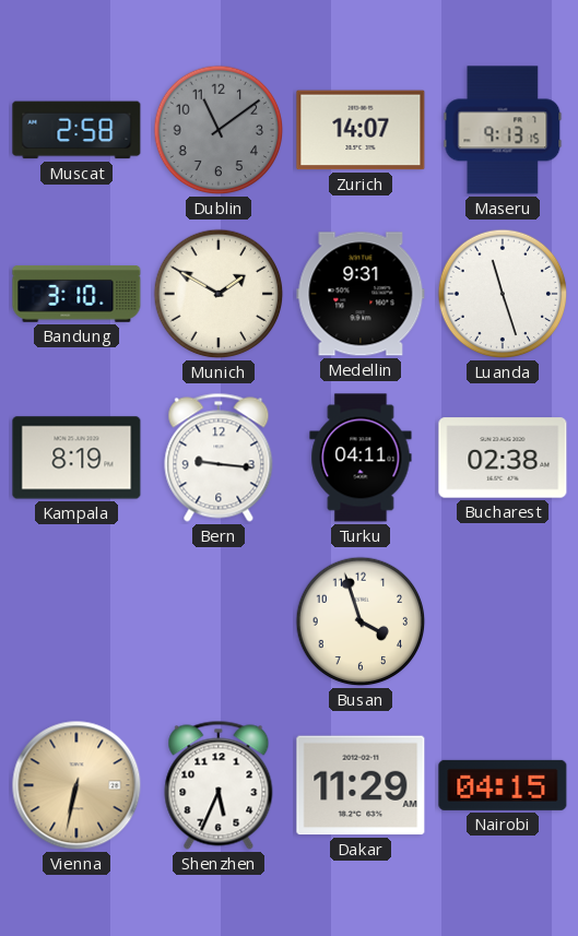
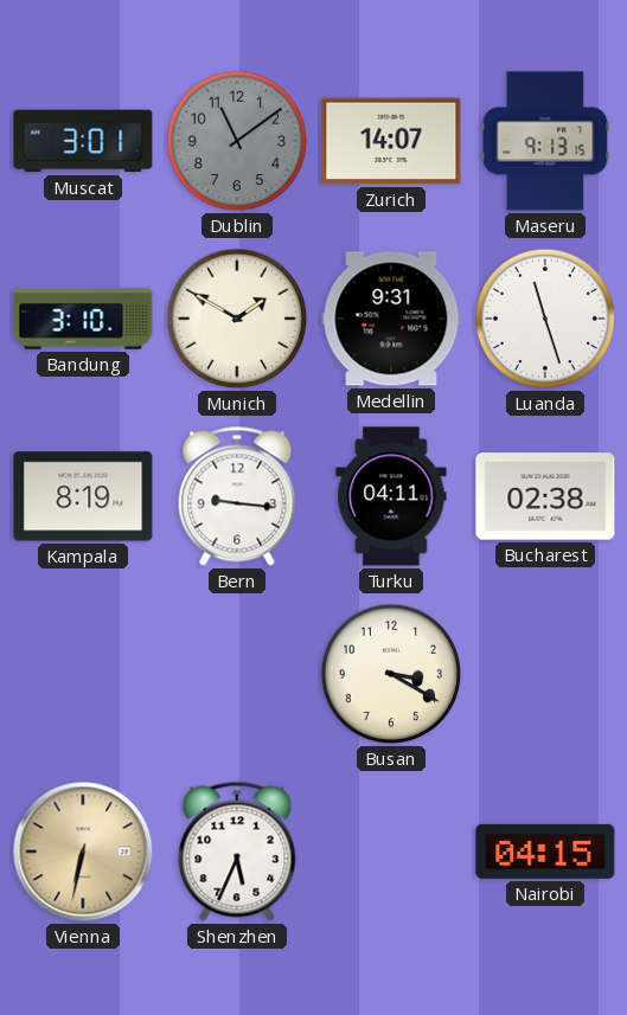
Muscat: 2:58 -> 3:01
Busan: 3:57 -> 3:20
Dakar: 11:29 -> none
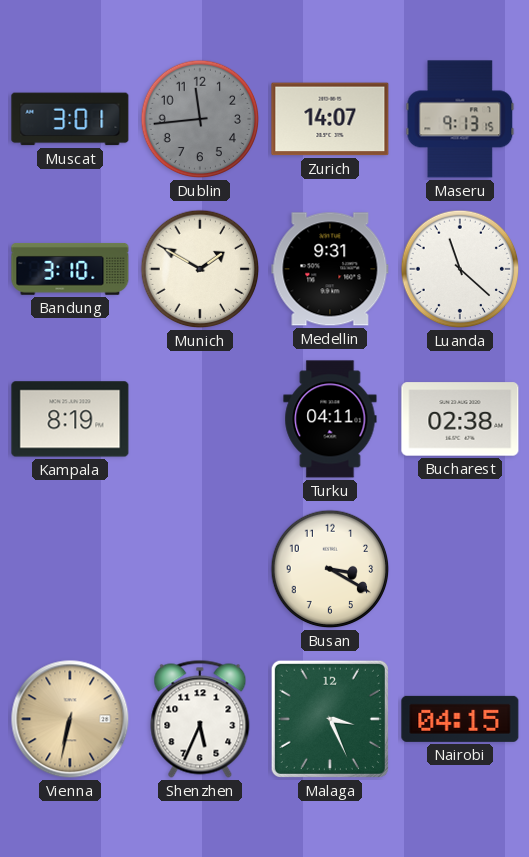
Dublin: 11:09 -> 11:44
Luanda: 11:27 -> 11:22
Bern: 9:16 -> none
Malaga: none -> 3:26
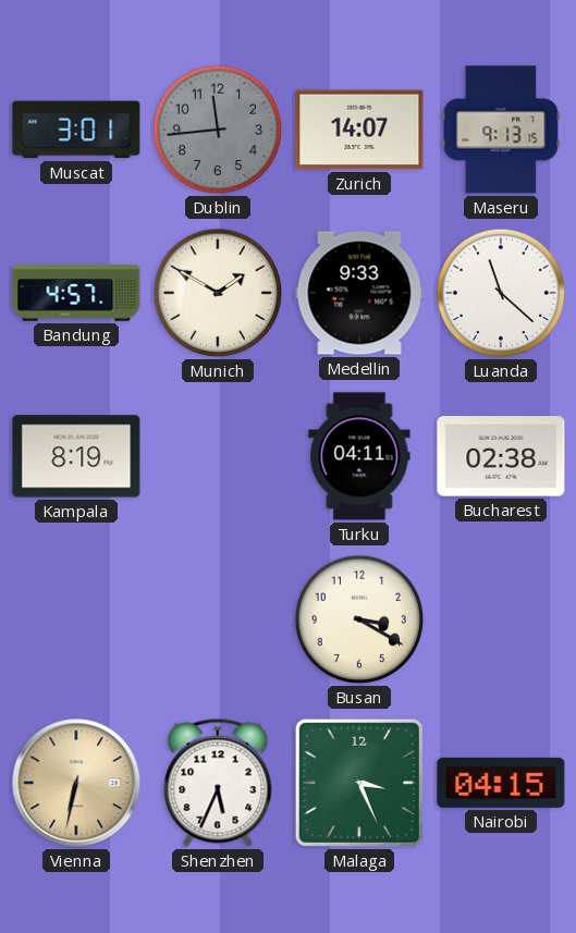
Bandung: 3:10 -> 4:57
Medellin: 9:31 -> 9:33
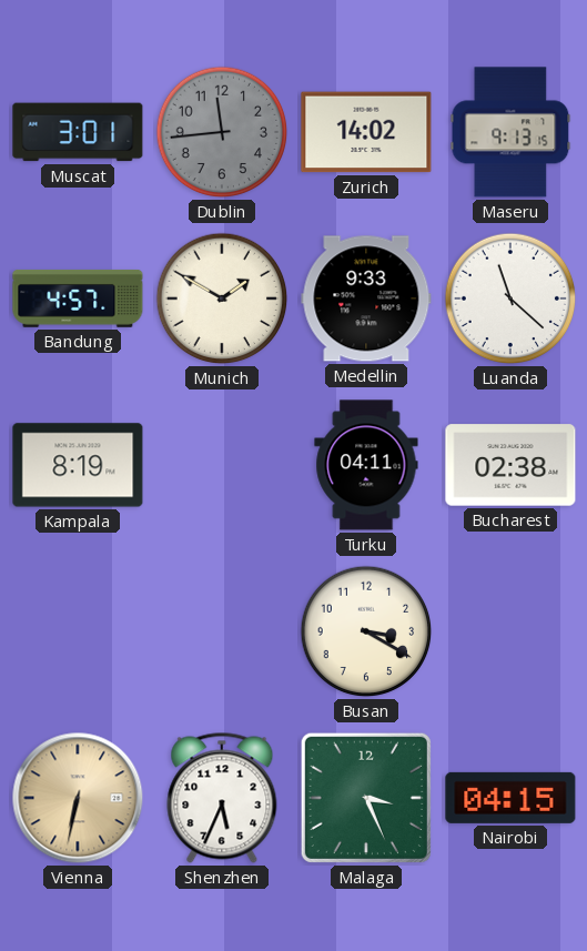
Zurich: 14:07 -> 14:02
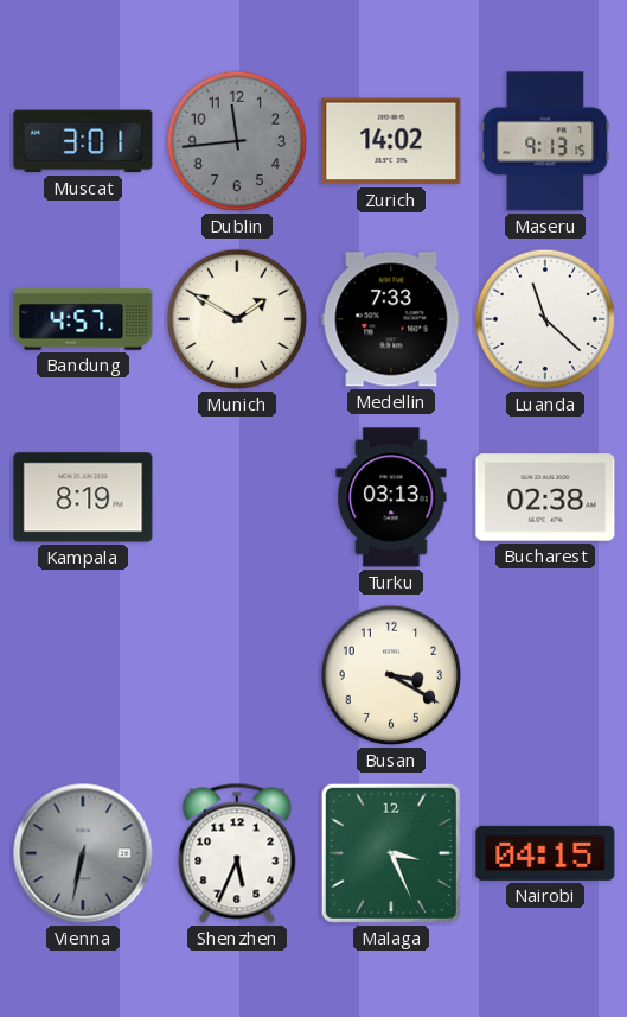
Medellin: 9:33 -> 7:33
Turku: 04:11 -> 03:13
Vienna dial: champagne -> grey
